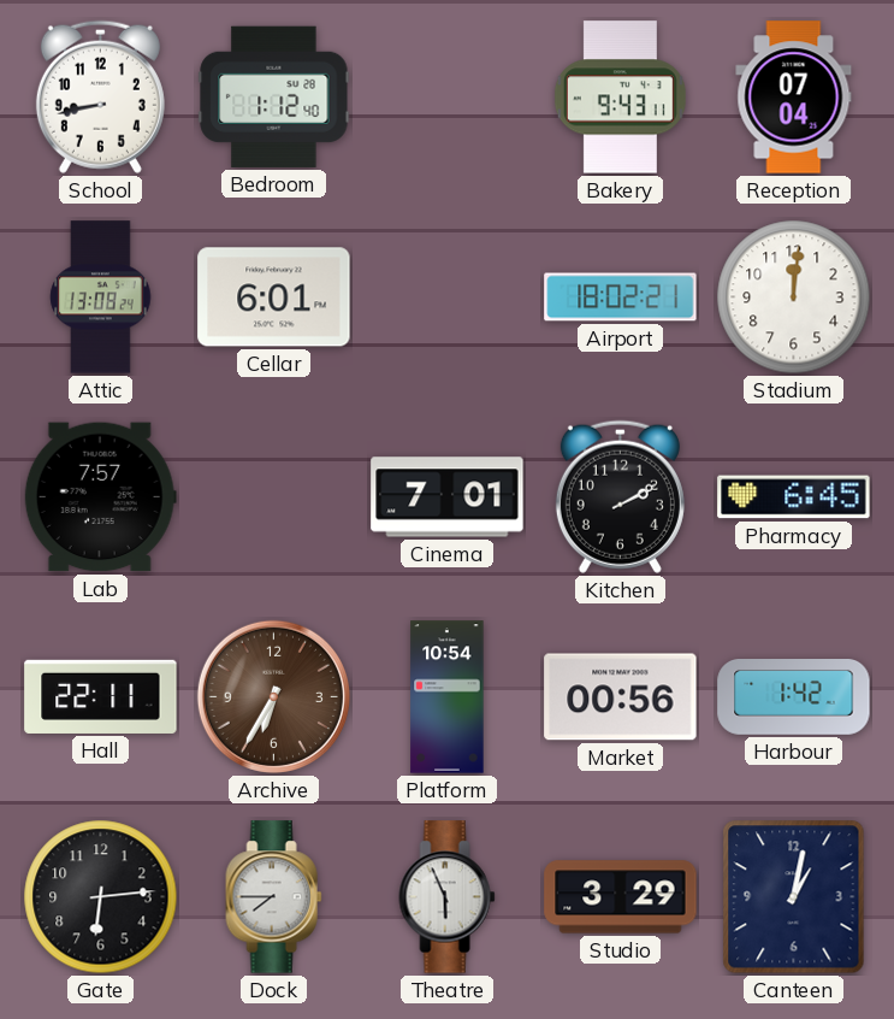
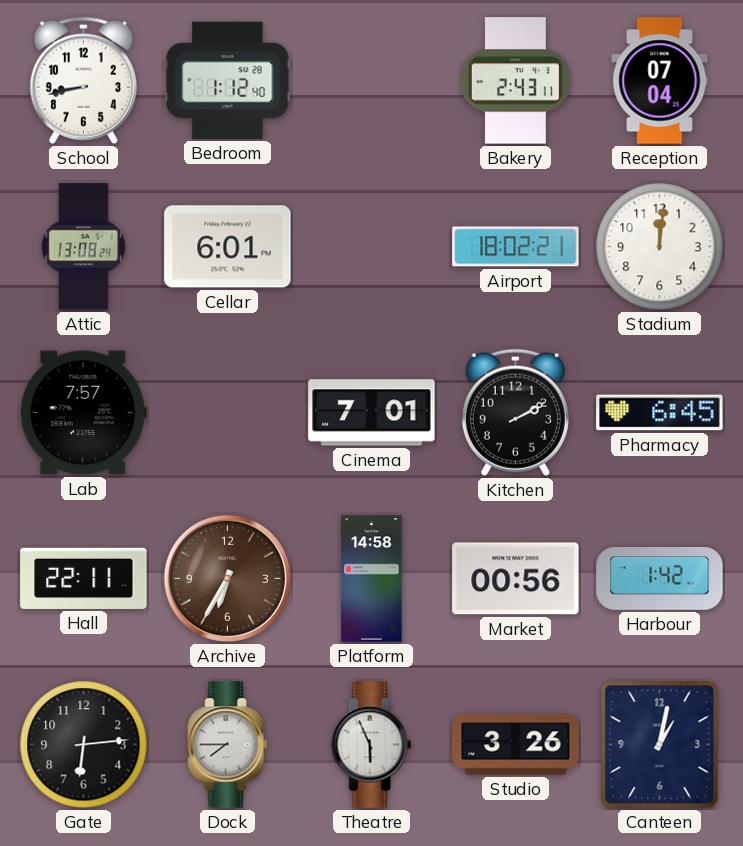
Bakery: 9:43 -> 2:43
Platform: 10:54 -> 14:58
Studio: 3:29 -> 3:26
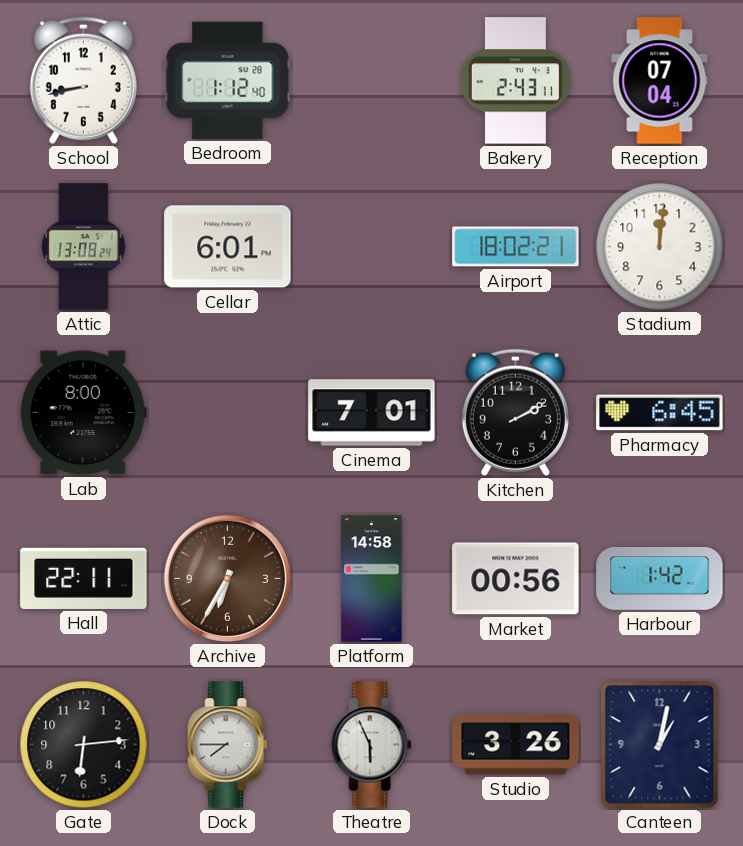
Lab: 7:57 -> 8:00
